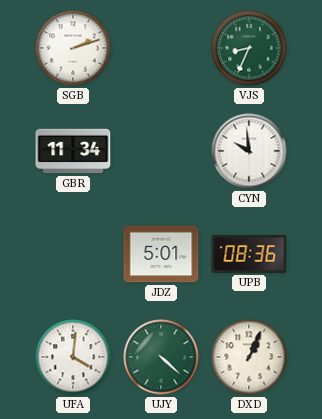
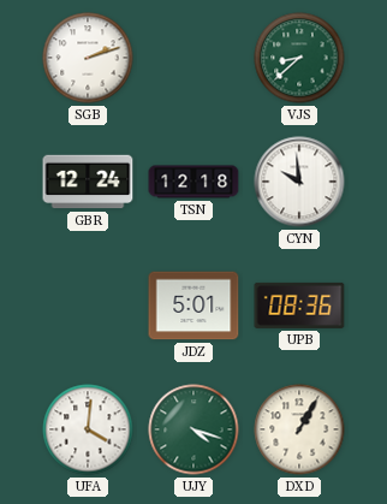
VJS: 8:34 -> 8:38
GBR: 11:34 -> 12:24
TSN: none -> 12:18
UJY: 4:22 -> 4:18
DXD: 1:04 -> 1:05
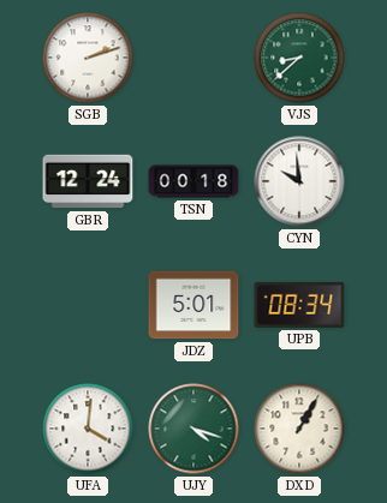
TSN: 12:18 -> 00:18
UPB: 08:36 -> 08:34
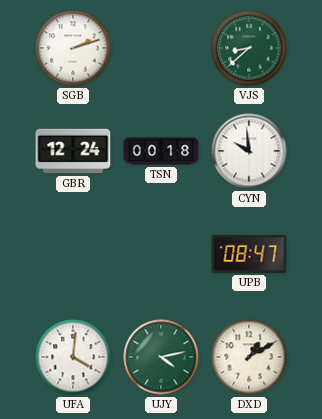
JDZ: 5:01 -> none
UPB: 08:34 -> 08:47
UJY: 4:18 -> 4:13
DXD: 1:05 -> 1:10
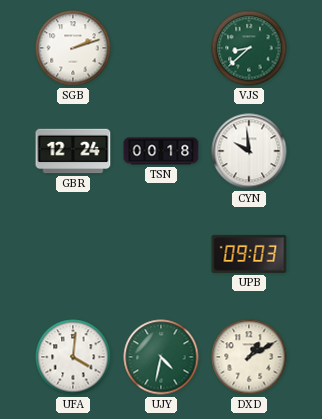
UPB: 08:47 -> 09:03
UJY: 4:13 -> 4:32
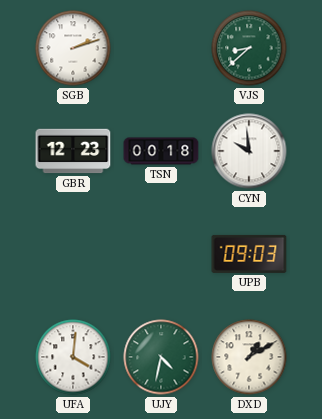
GBR: 12:24 -> 12:23
